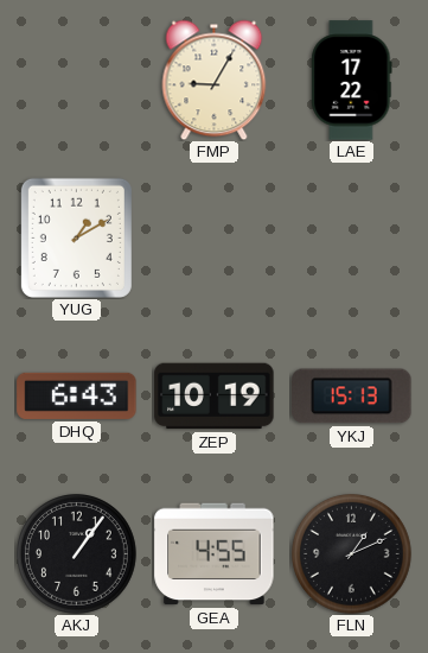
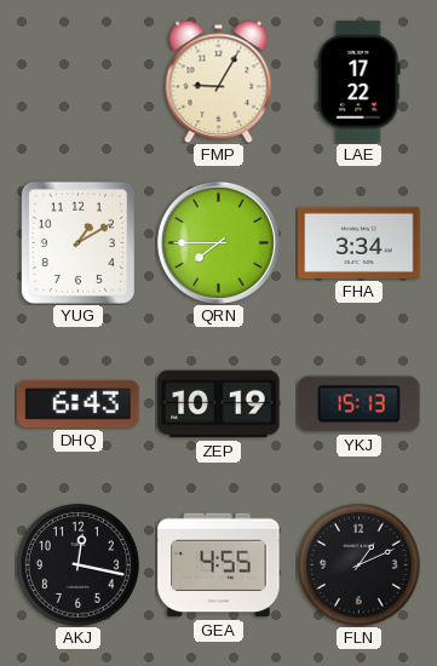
QRN: none -> 7:45
FHA: none -> 3:34
AKJ: 1:06 -> 12:17
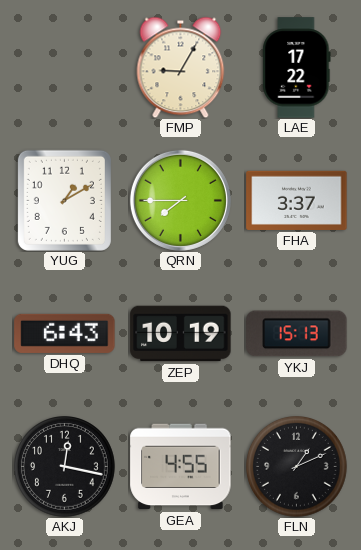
FHA: 3:34 -> 3:37
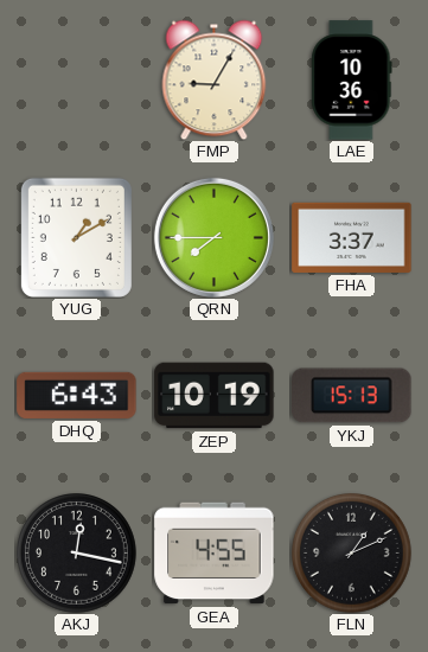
LAE: 17:22 -> 10:36
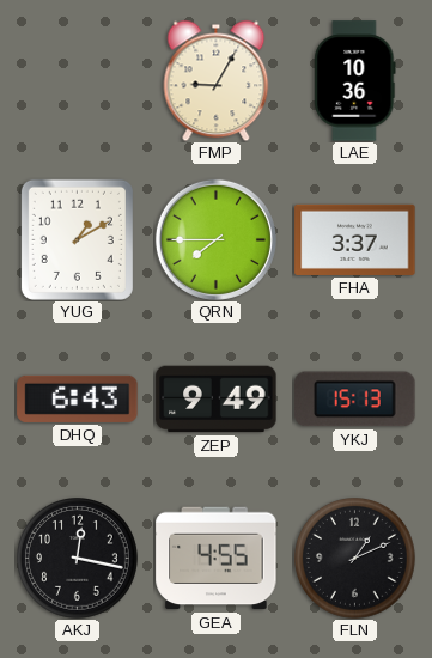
ZEP: 10:19 -> 9:49
